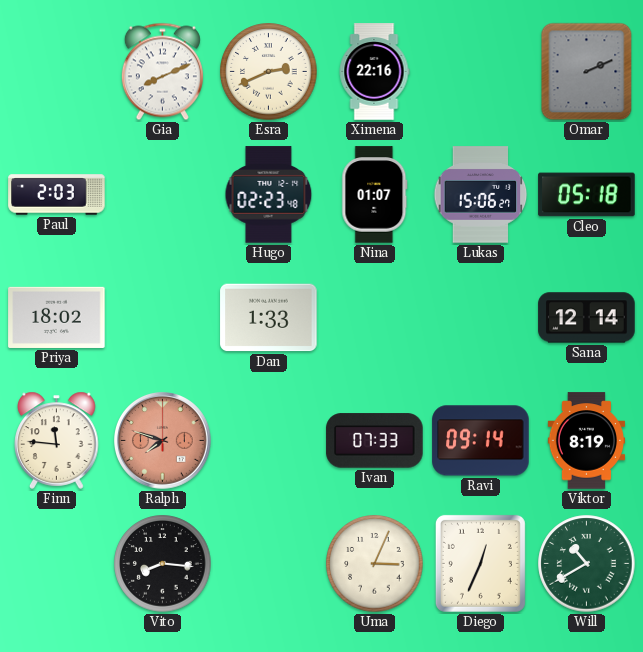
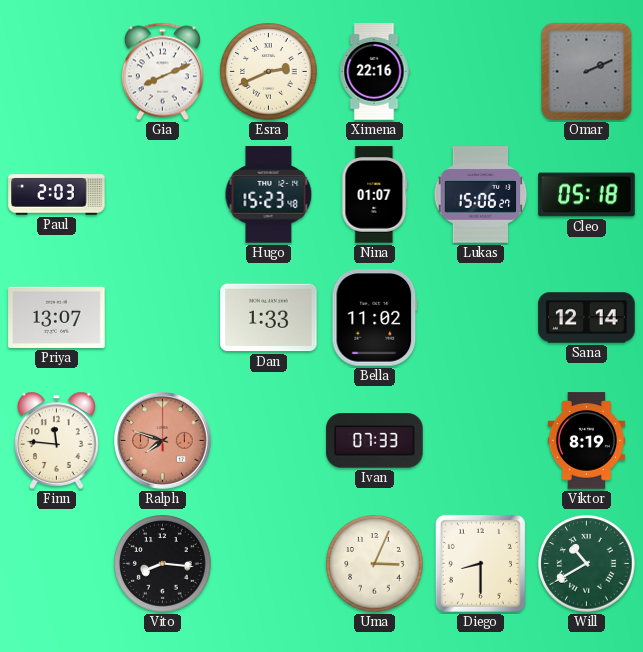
Hugo: 02:23 -> 15:23
Priya: 18:02 -> 13:07
Bella: none -> 11:02
Ravi: 09:14 -> none
Diego: 12:34 -> 8:30
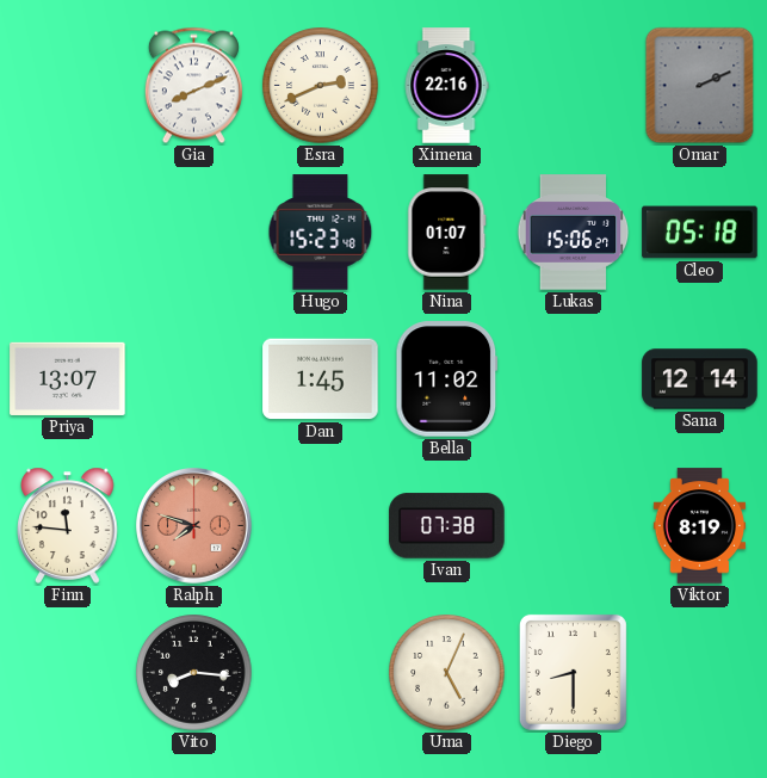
Paul: 2:03 -> none
Dan: 1:33 -> 1:45
Ivan: 07:33 -> 07:38
Uma: 3:04 -> 5:04
Will: 10:40 -> none
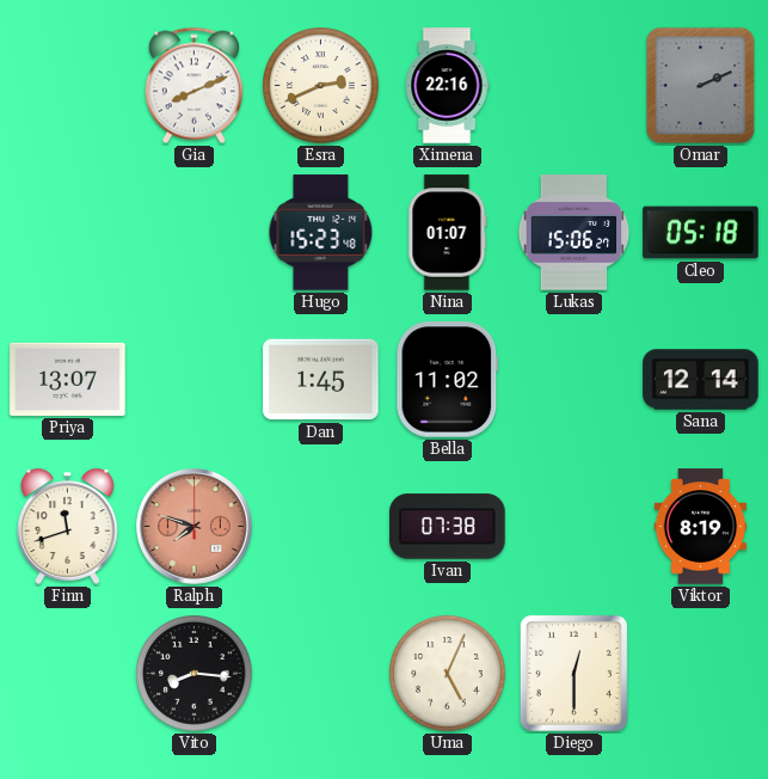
Finn: 11:46 -> 11:42
Diego: 8:30 -> 12:30
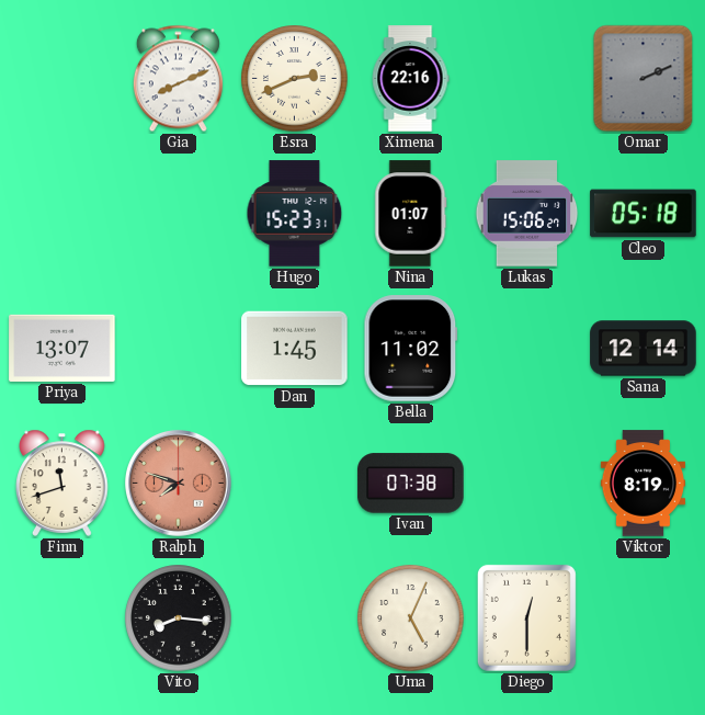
Hugo: 15:23:48 -> 15:23:31
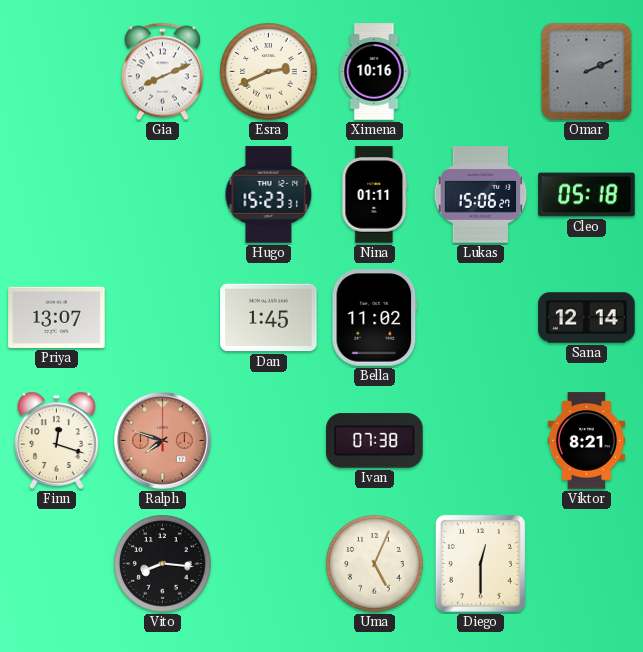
Ximena: 22:16 -> 10:16
Nina: 01:07 -> 01:11
Finn: 11:42 -> 12:18
Viktor: 8:19 -> 8:21
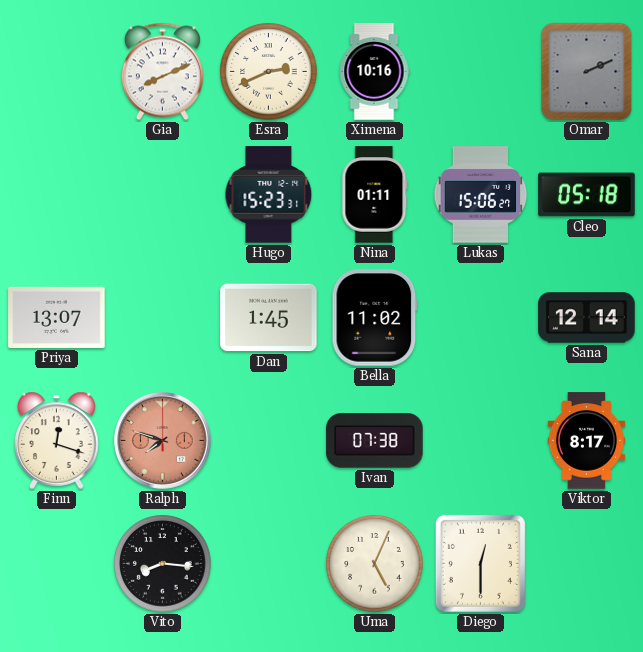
Viktor: 8:21 -> 8:17
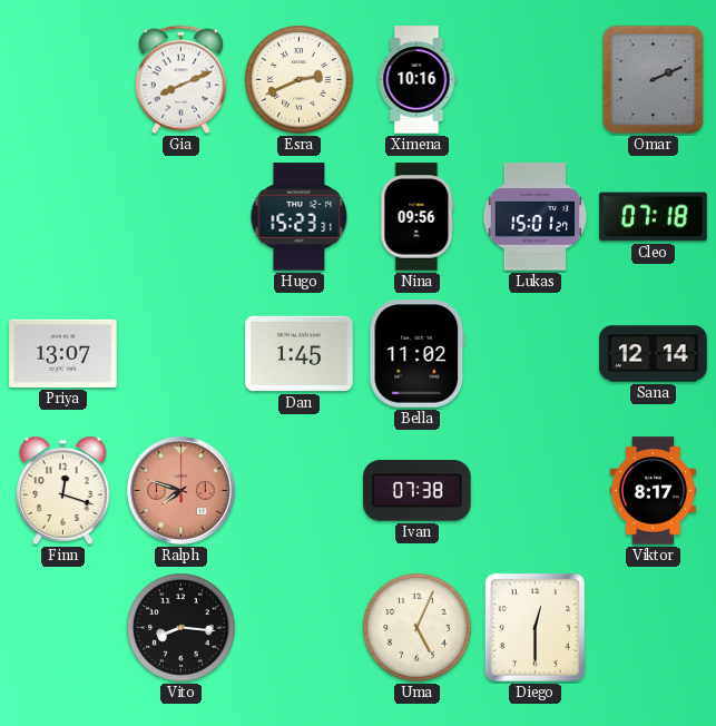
Nina: 01:11 -> 09:56
Lukas: 15:06 -> 15:01
Cleo: 05:18 -> 07:18
